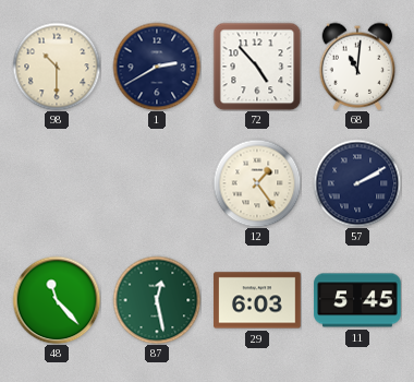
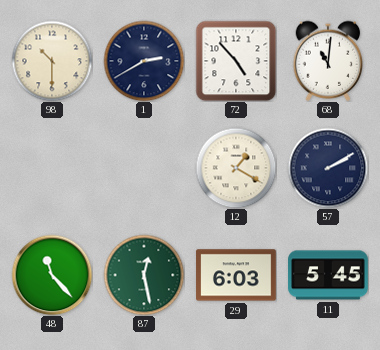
12: 1:24 -> 1:20
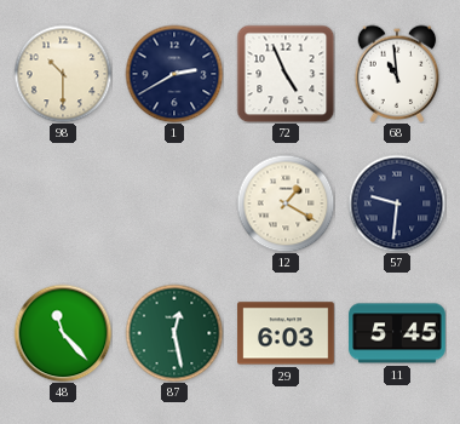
72: 4:53 -> 4:56
68: 11:01 -> 10:59
57: 2:10 -> 9:31
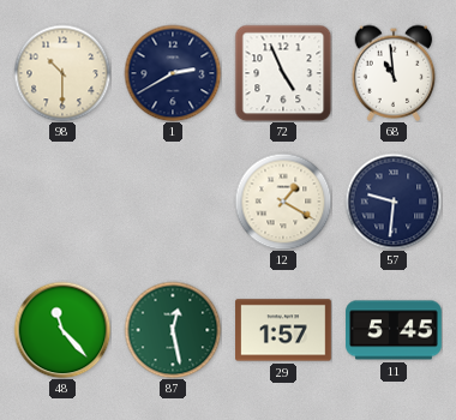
29: 6:03 -> 1:57
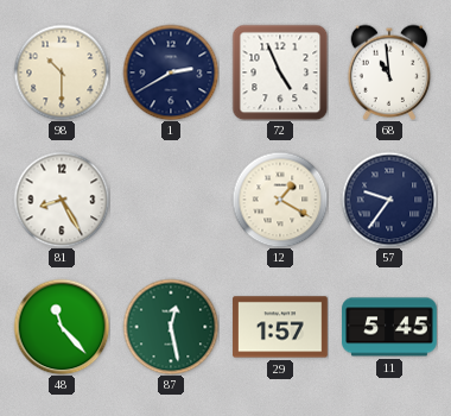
81: none -> 8:25
57: 9:31 -> 9:36
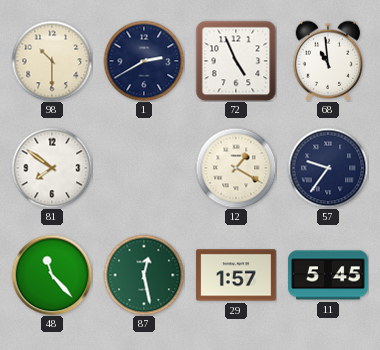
81: 8:25 -> 7:51
